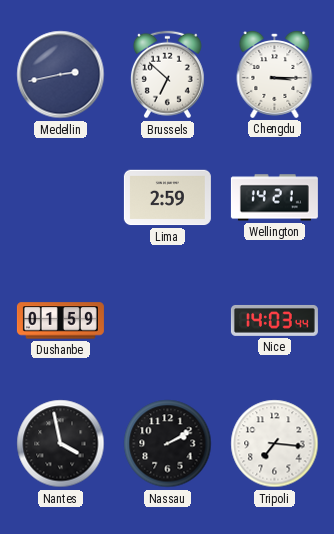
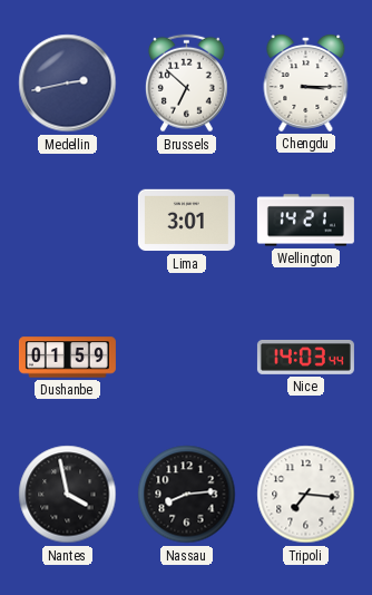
Lima: 2:59 -> 3:01
Nassau: 2:10 -> 8:14
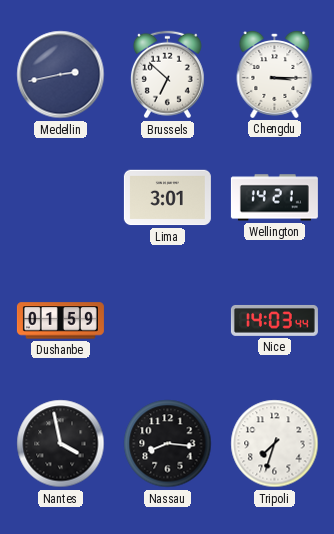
Nassau: 8:14 -> 8:16
Tripoli: 7:16 -> 7:33
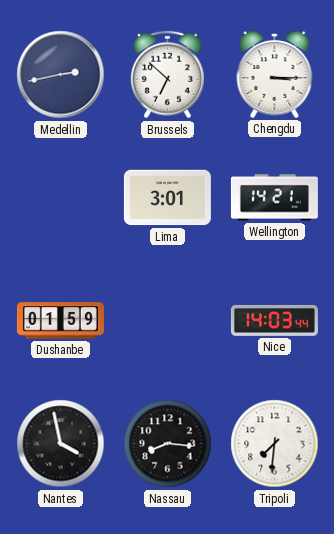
Tripoli: 7:33 -> 7:31
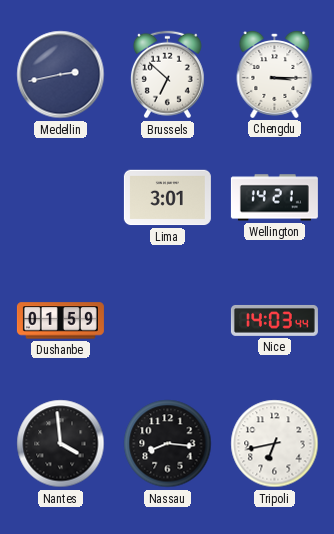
Nantes: 3:58 -> 3:59
Tripoli: 7:31 -> 6:43
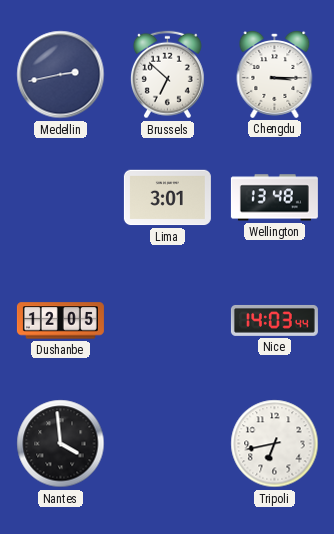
Wellington: 14:21 -> 13:48
Dushanbe: 01:59 -> 12:05
Nassau: 8:16 -> none
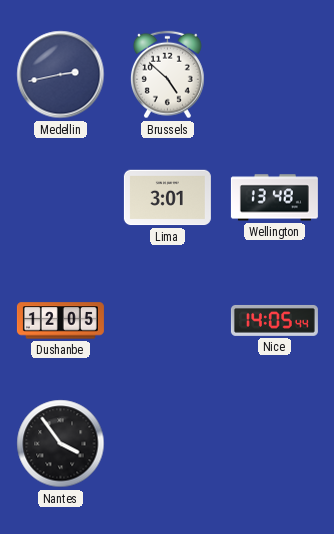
Brussels: 6:52 -> 4:52
Chengdu: 3:15 -> none
Nice: 14:03 -> 14:05
Nantes: 3:59 -> 3:54
Tripoli: 6:43 -> none
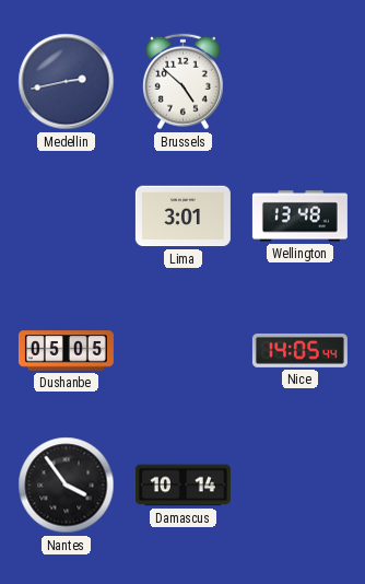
Dushanbe: 12:05 -> 05:05
Damascus: none -> 10:14
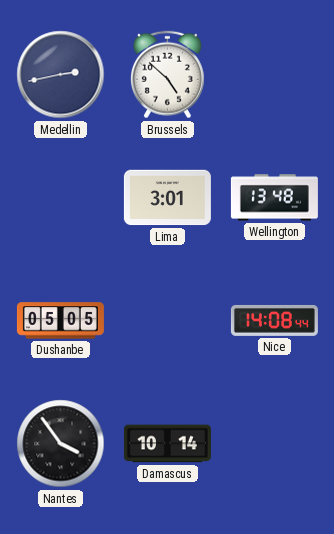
Nice: 14:05 -> 14:08
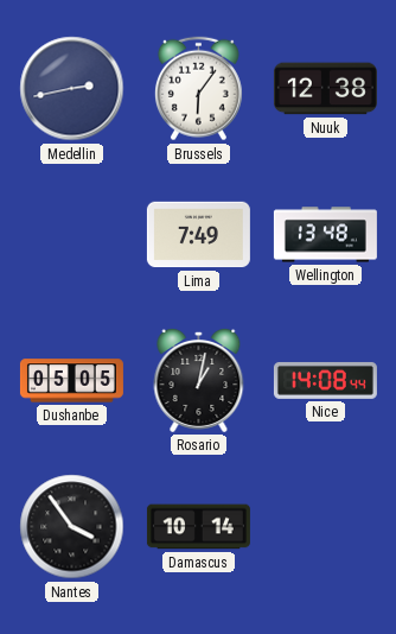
Brussels: 4:52 -> 6:06
Nuuk: none -> 12:38
Lima: 3:01 -> 7:49
Rosario: none -> 1:02
